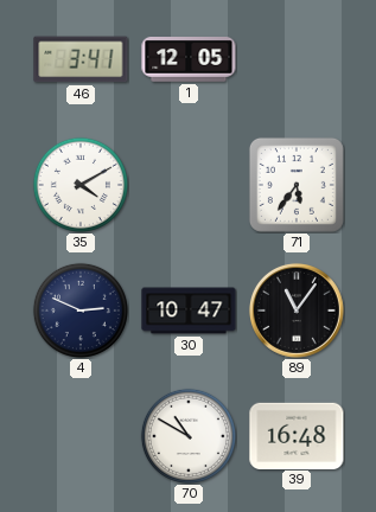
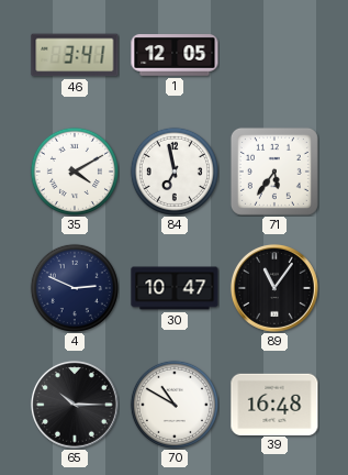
84: none -> 6:58
65: none -> 10:15
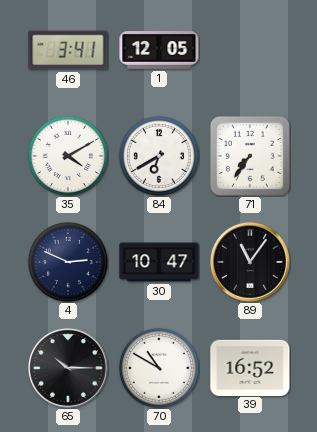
84: 6:58 -> 6:40
71: 5:36 -> 7:36
39: 16:48 -> 16:52
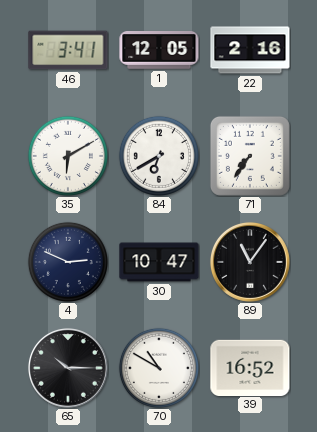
22: none -> 2:16
35: 4:10 -> 6:10
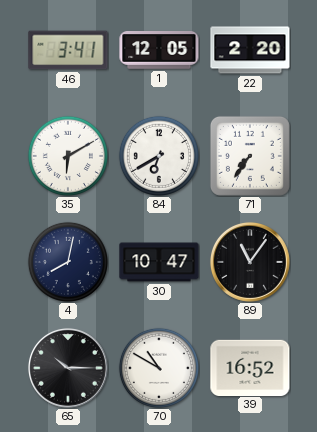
22: 2:16 -> 2:20
4: 2:49 -> 8:02
